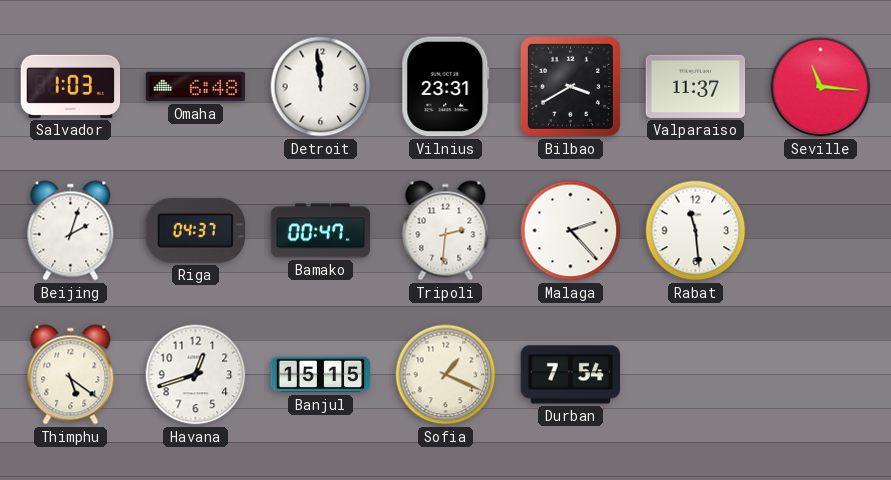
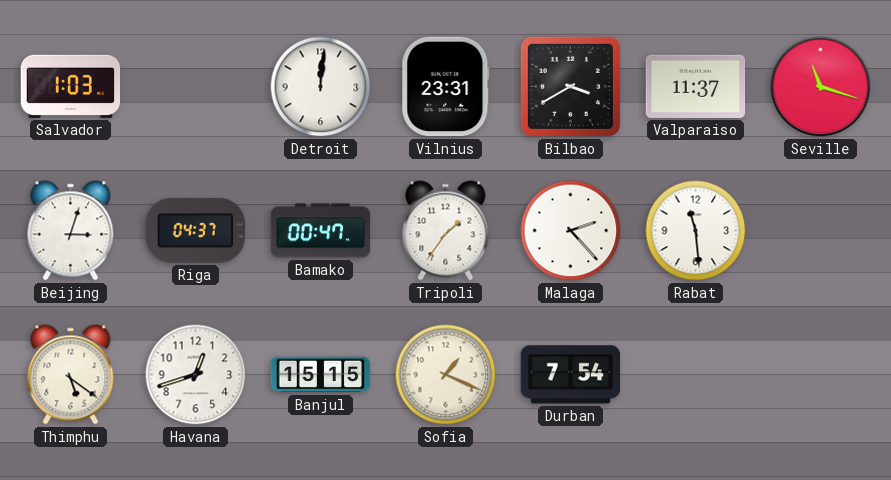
Omaha: 6:48 -> none
Detroit: 11:59 -> 12:01
Seville: 11:16 -> 11:18
Beijing: 2:03 -> 3:03
Tripoli: 2:31 -> 1:36
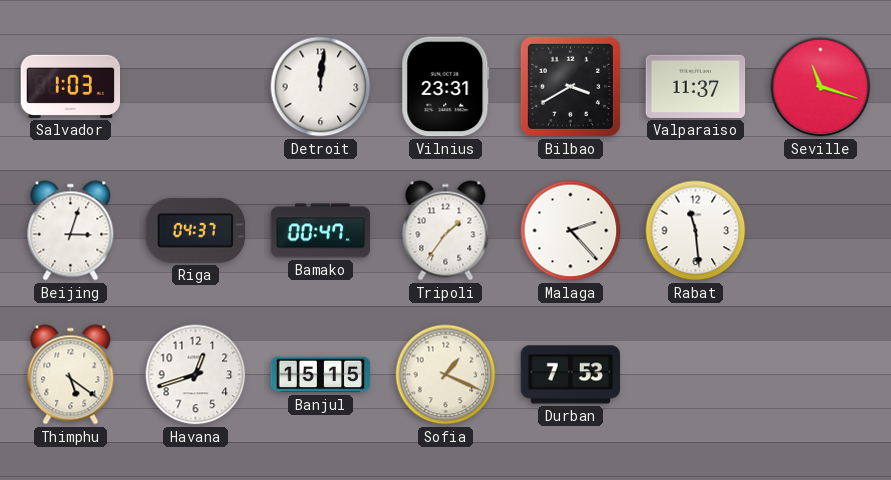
Durban: 7:54 -> 7:53
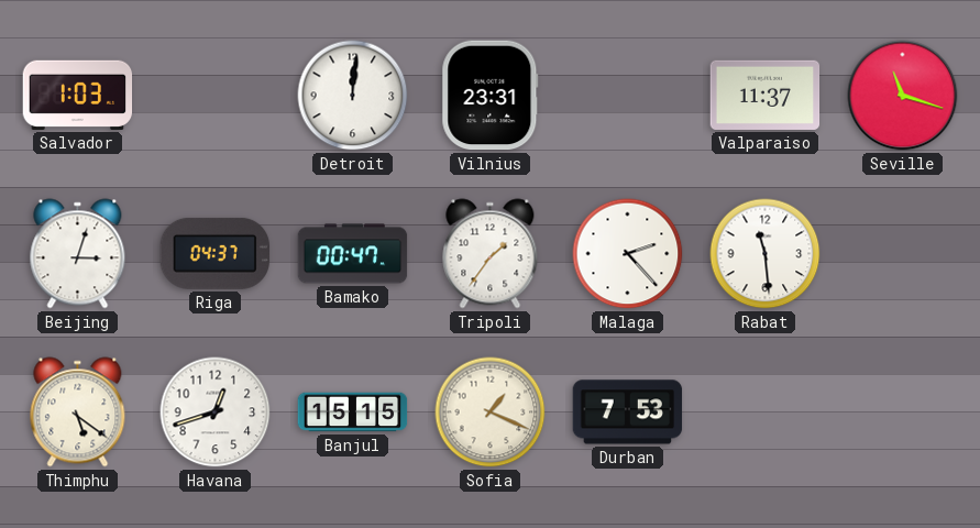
Bilbao: 3:40 -> none
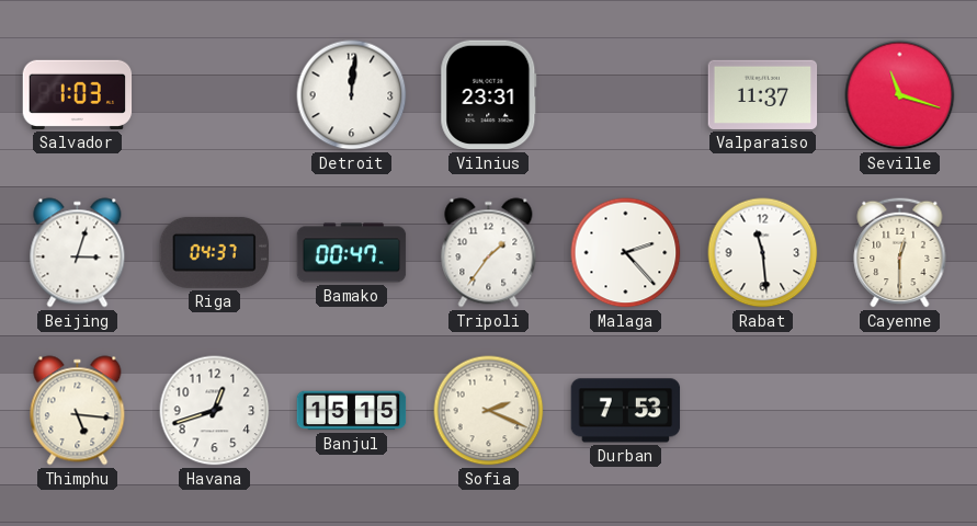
Cayenne: none -> 12:30
Thimphu: 5:21 -> 5:16
Sofia: 1:19 -> 2:19
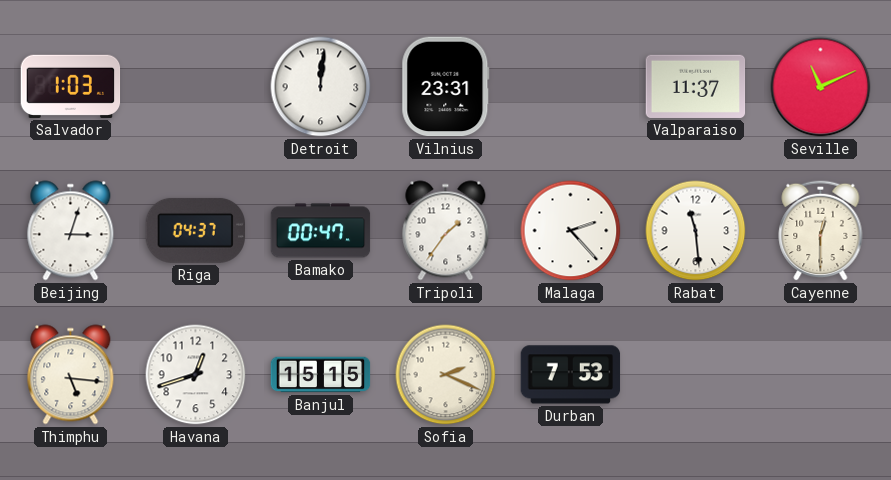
Seville: 11:18 -> 11:11
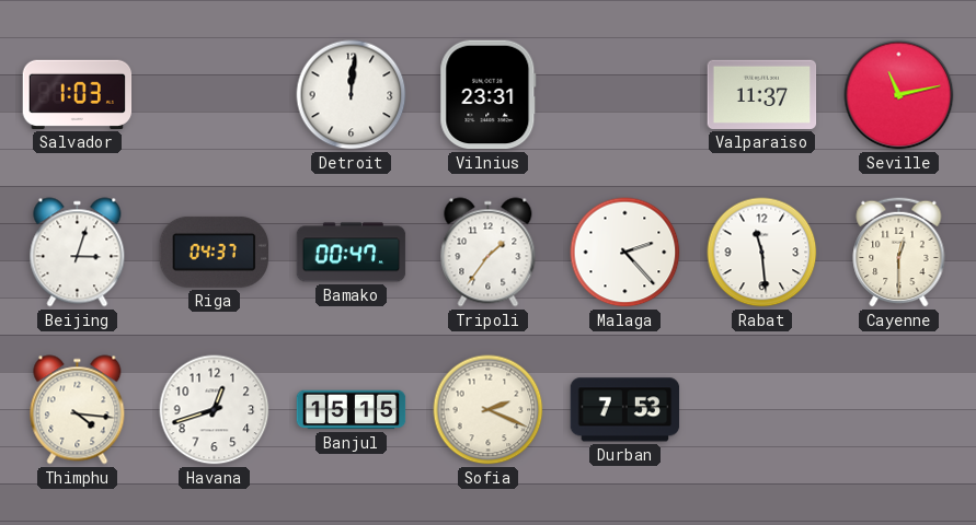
Seville: 11:11 -> 11:13
Thimphu: 5:16 -> 4:16
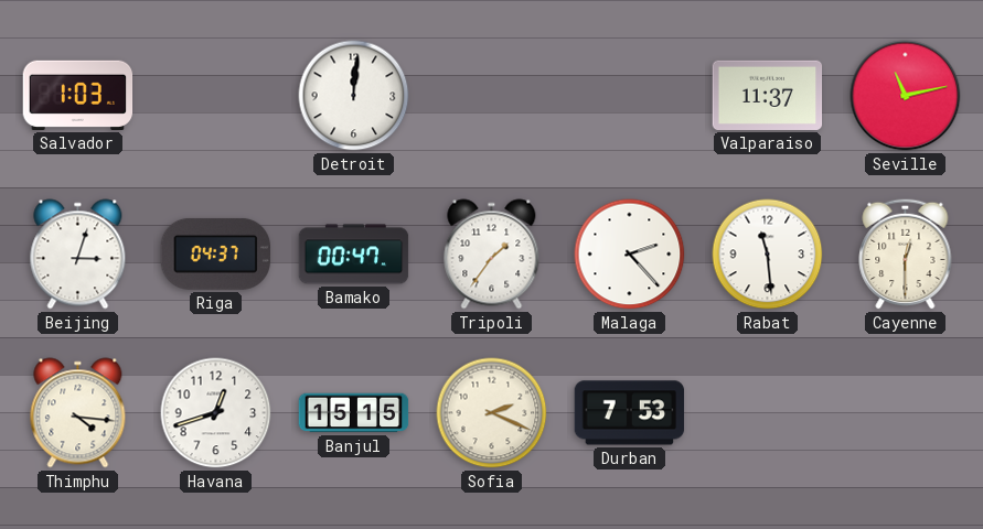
Vilnius: 23:31 -> none
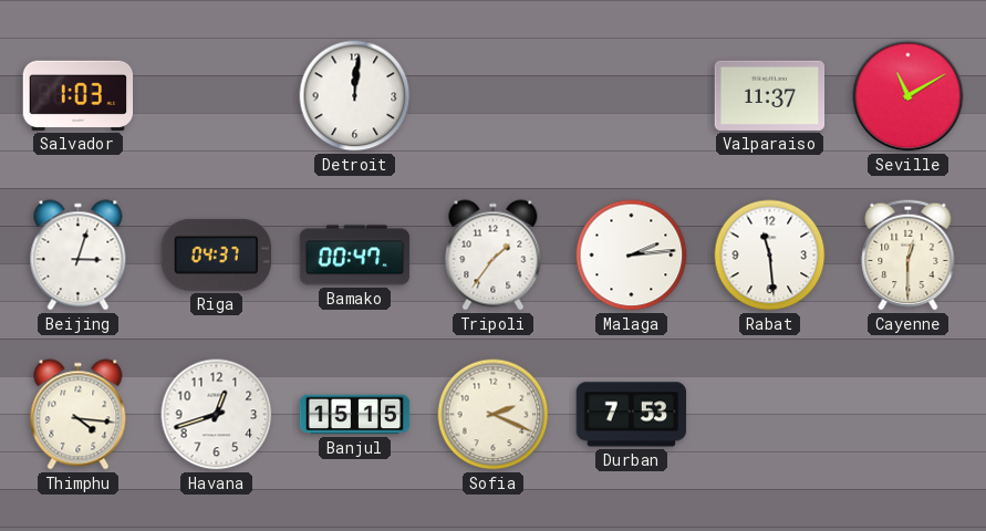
Seville: 11:13 -> 11:10
Malaga: 2:23 -> 2:14
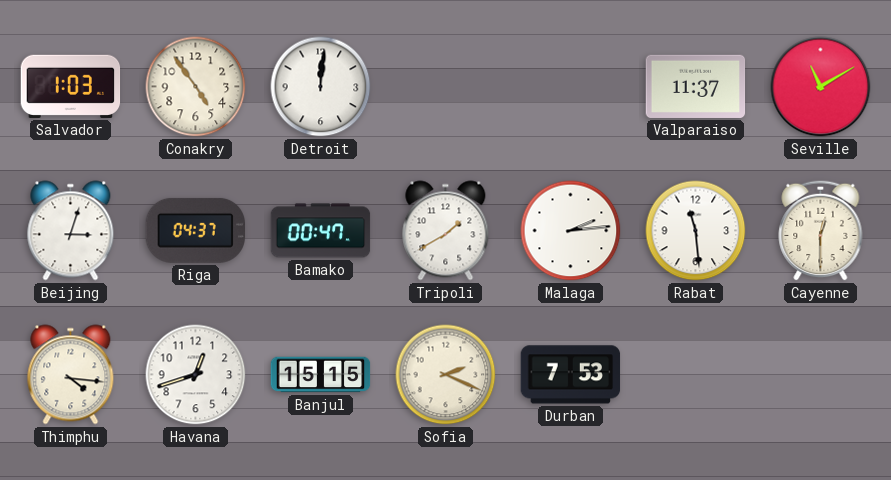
Conakry: none -> 4:54
Tripoli: 1:36 -> 1:40
